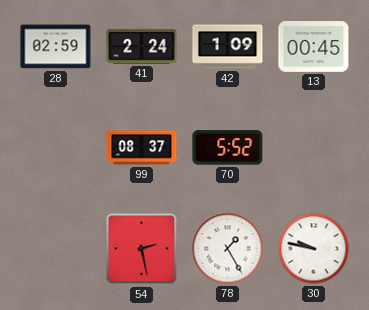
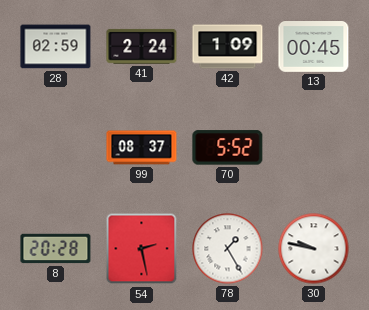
8: none -> 20:28
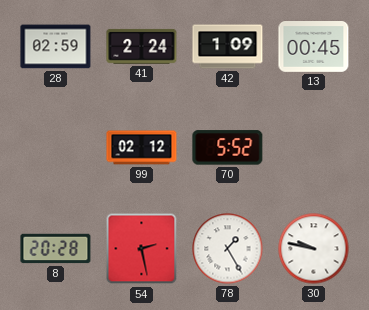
99: 08:37 -> 02:12
